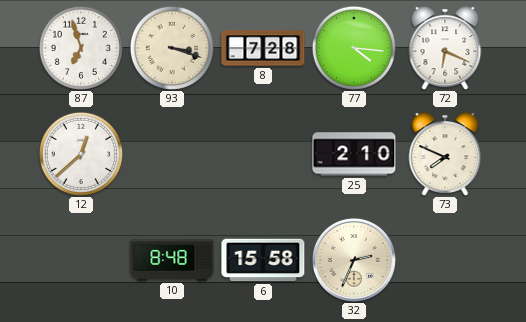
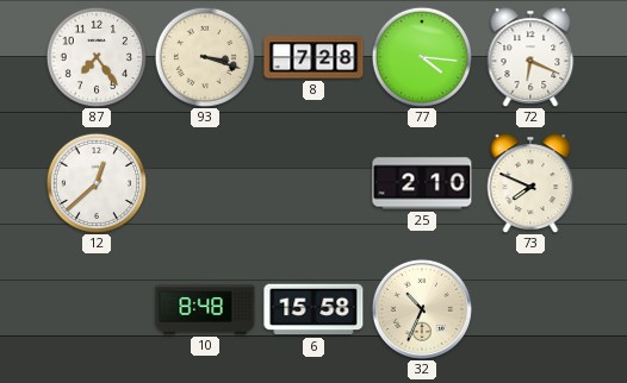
87: 6:57 -> 7:24
32: 2:34 -> 10:34
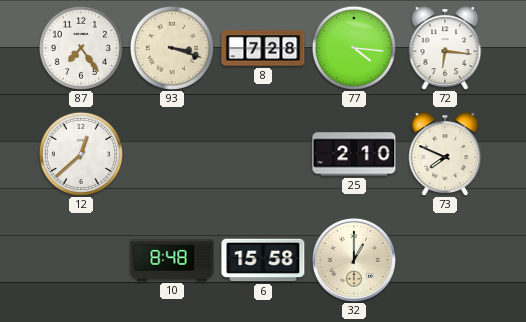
72: 6:19 -> 6:16
32: 10:34 -> 1:00
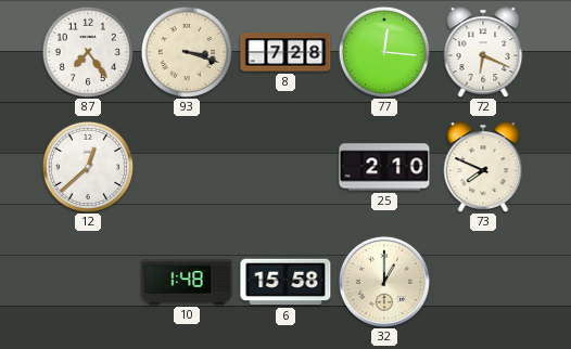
77: 4:16 -> 12:16
72: 6:16 -> 6:19
10: 8:48 -> 1:48
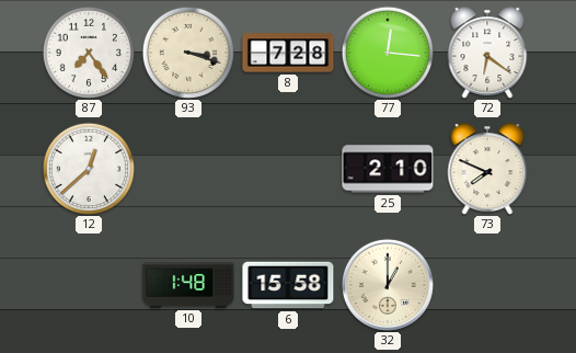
72: 6:19 -> 6:21
